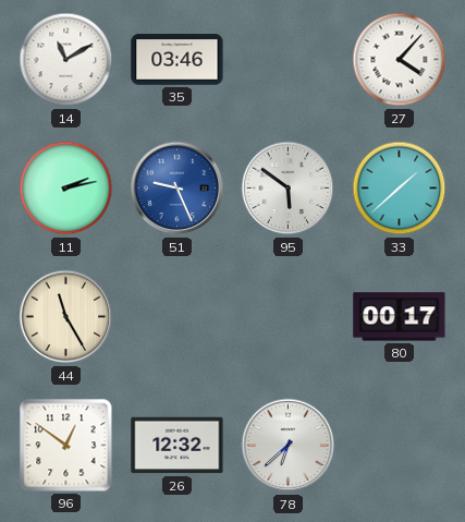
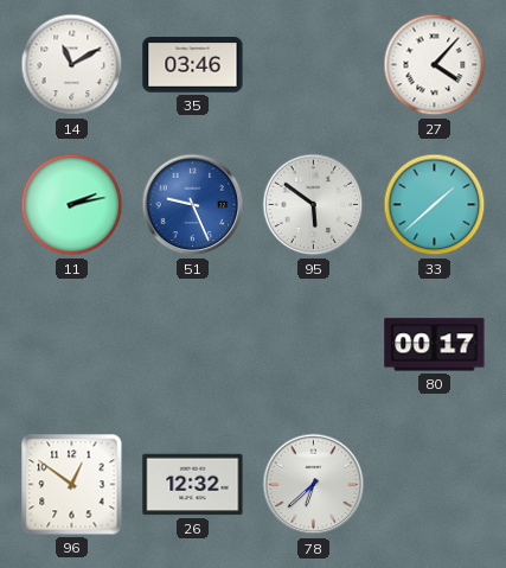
44: 11:25 -> none
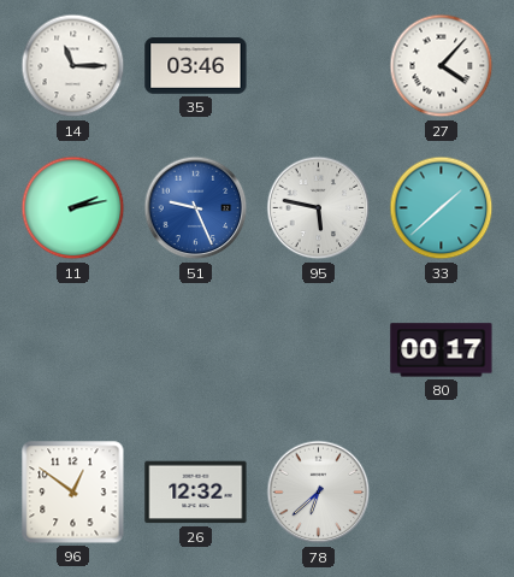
14: 11:10 -> 11:15
95: 5:51 -> 5:47
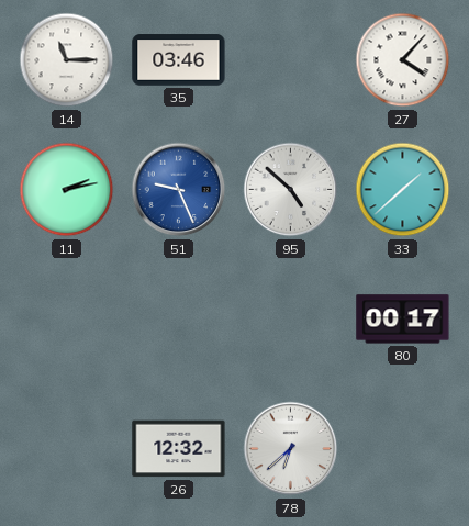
95: 5:47 -> 4:52
96: 12:51 -> none
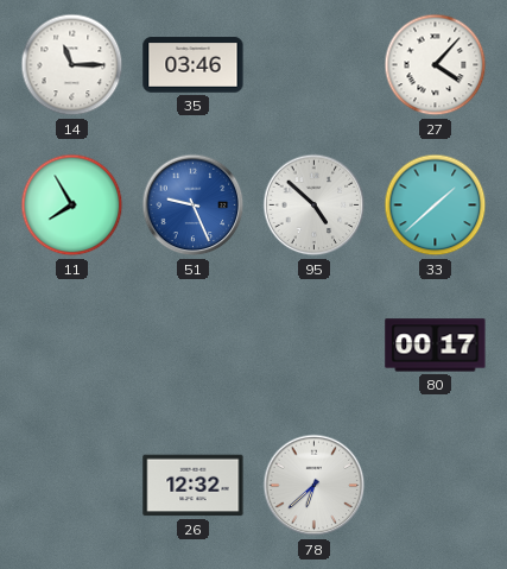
11: 2:13 -> 7:55
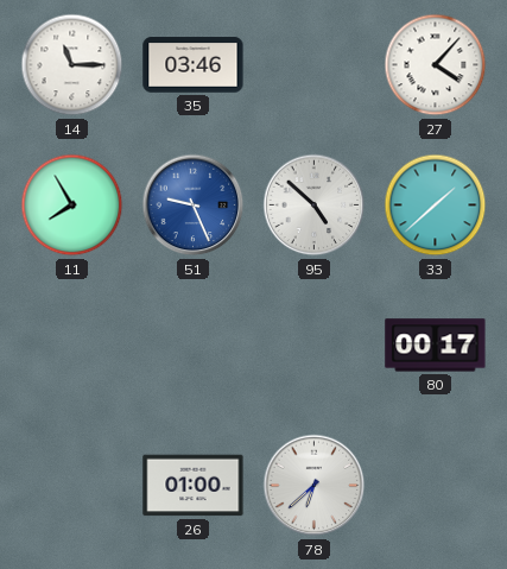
26: 12:32 -> 01:00
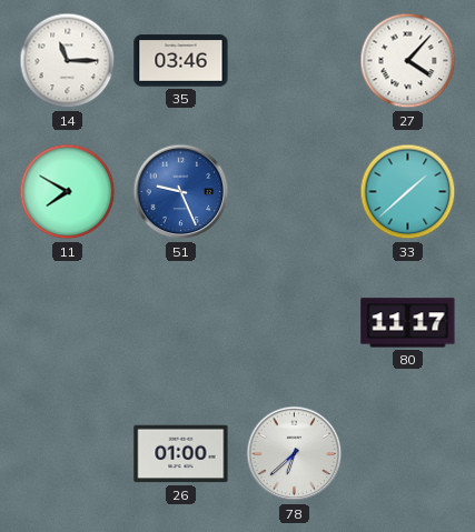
11: 7:55 -> 7:50
95: 4:52 -> none
80: 00:17 -> 11:17
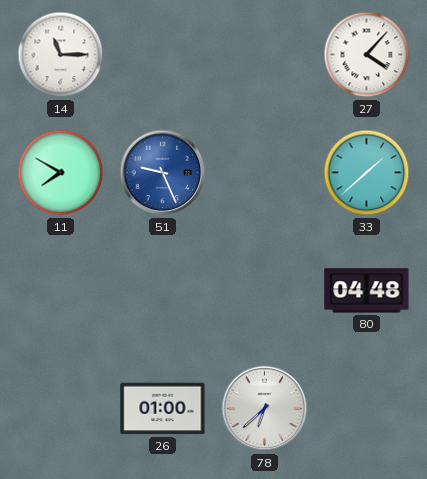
35: 03:46 -> none
80: 11:17 -> 04:48
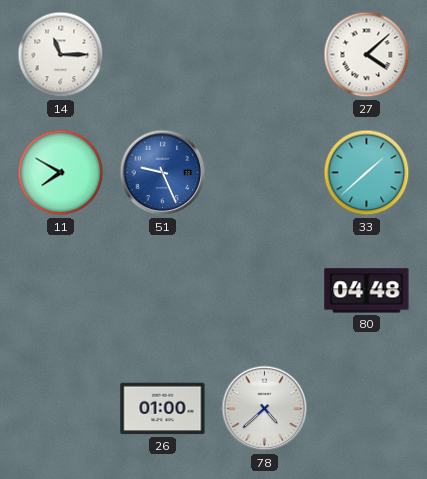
27: 4:07 -> 4:08
78: 6:38 -> 4:38
